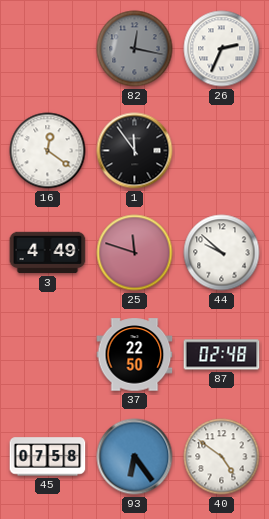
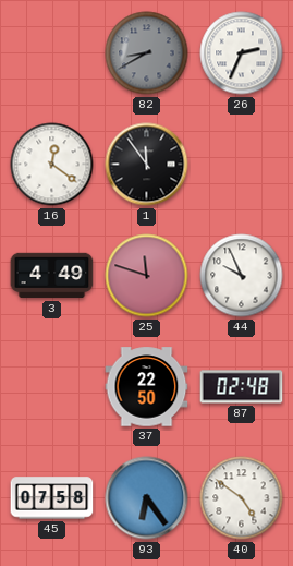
82: 12:17 -> 8:40
44: 9:52 -> 9:56
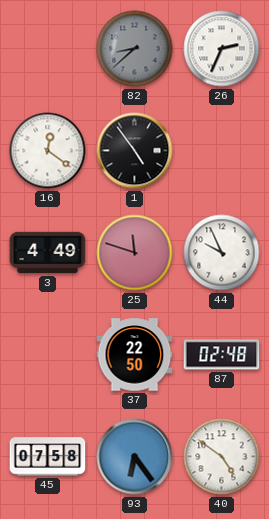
82: 8:40 -> 8:38
1: 11:54 -> 4:54
